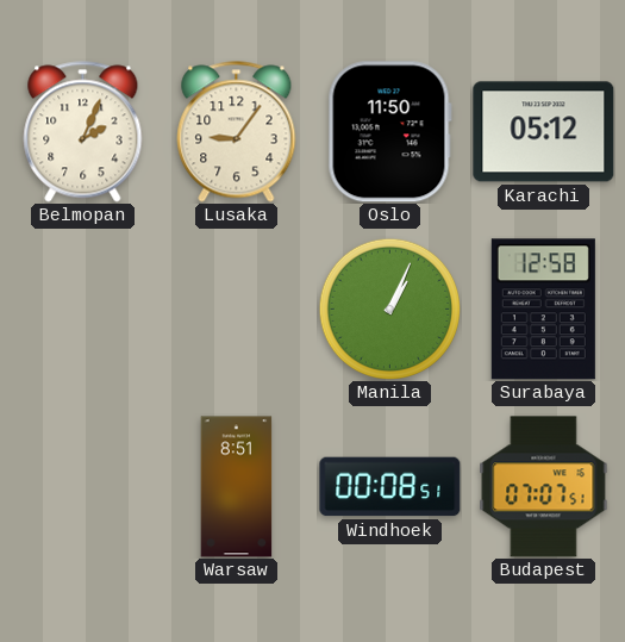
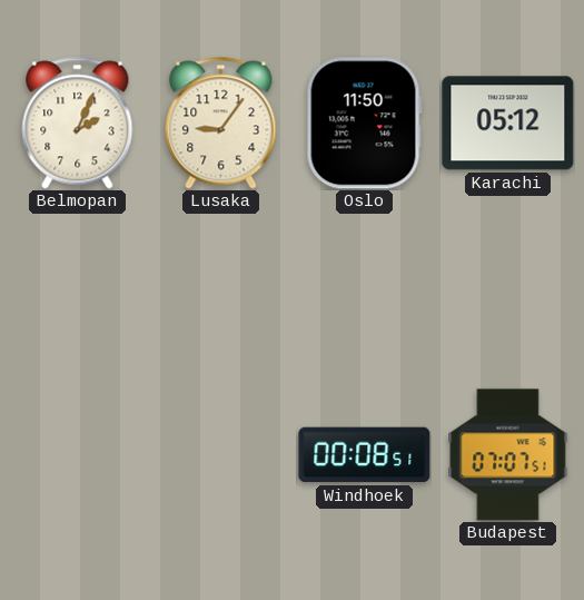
Manila: 1:04 -> none
Surabaya: 12:58 -> none
Warsaw: 8:51 -> none
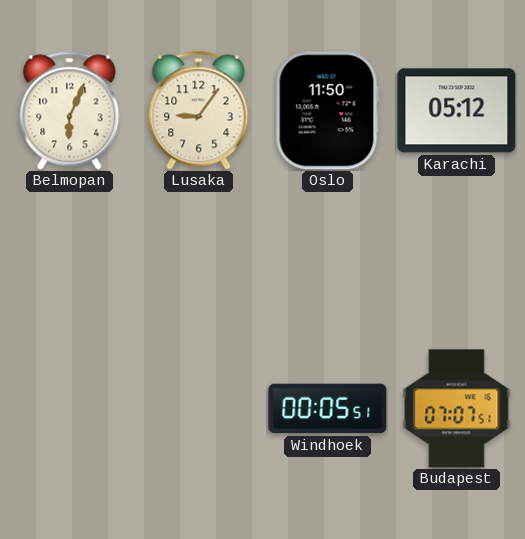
Belmopan: 2:04 -> 6:04
Windhoek: 00:08 -> 00:05
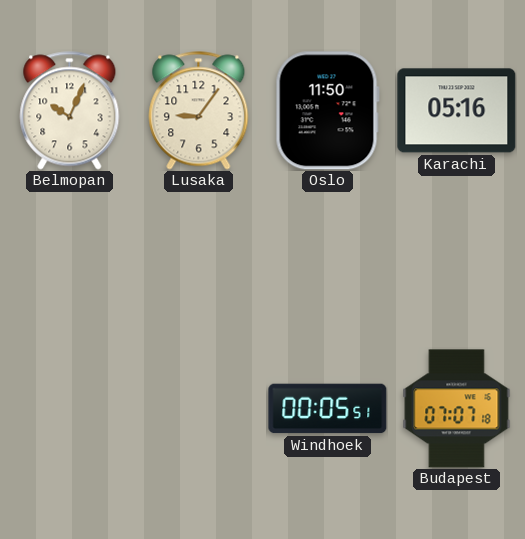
Belmopan: 6:04 -> 10:04
Karachi: 05:12 -> 05:16
Budapest: 07:07:51 -> 07:07:18
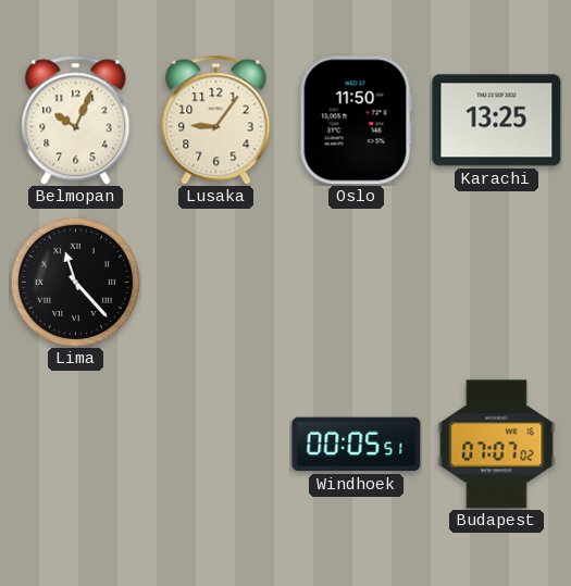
Karachi: 05:16 -> 13:25
Lima: none -> 11:23
Budapest: 07:07:18 -> 07:07:02
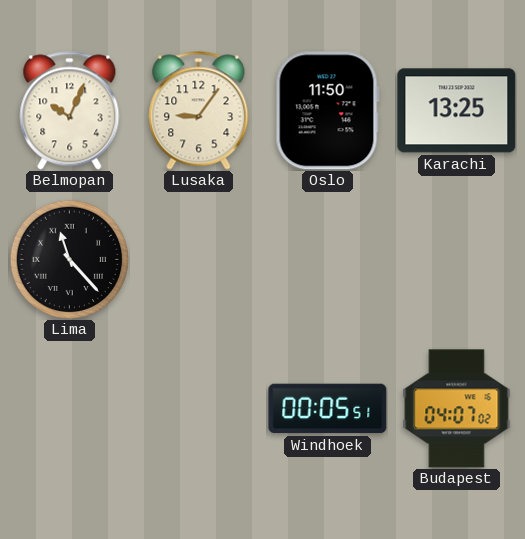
Budapest: 07:07 -> 04:07
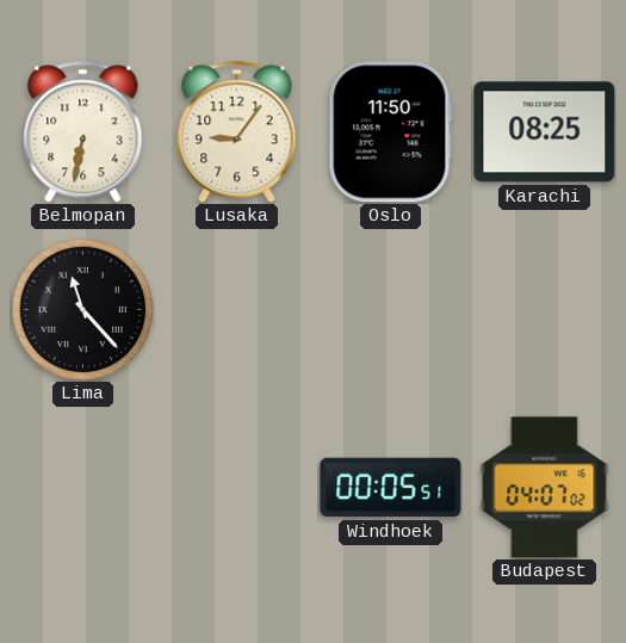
Belmopan: 10:04 -> 6:32
Karachi: 13:25 -> 08:25
